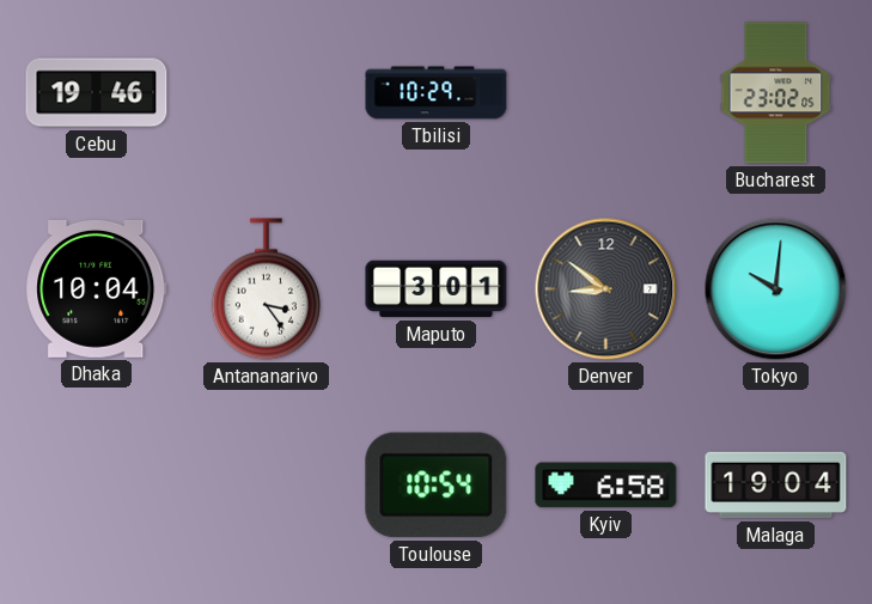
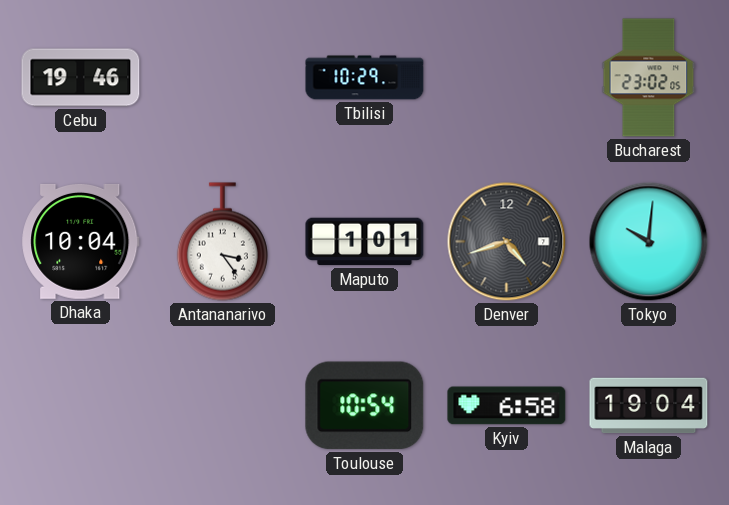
Maputo: 3:01 -> 1:01
Denver: 8:51 -> 4:42
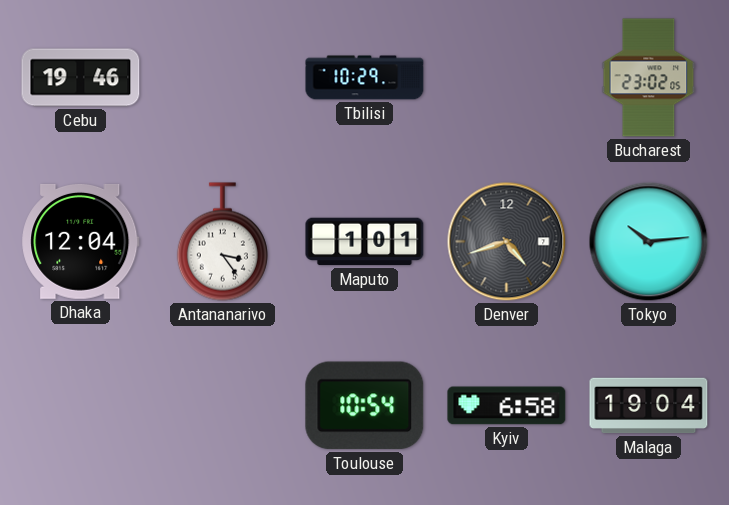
Dhaka: 10:04 -> 12:04
Tokyo: 10:01 -> 10:14
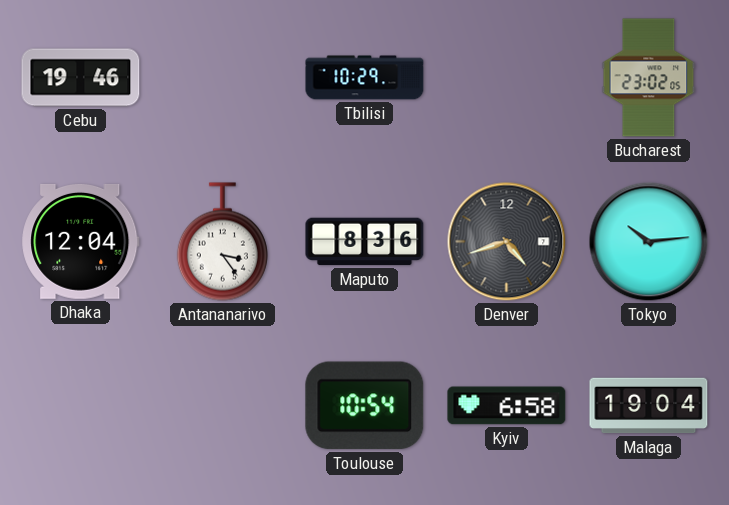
Maputo: 1:01 -> 8:36
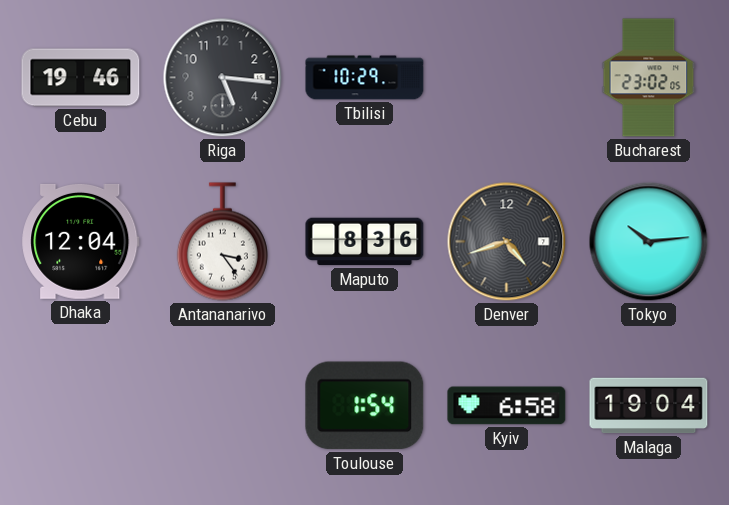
Riga: none -> 5:16
Toulouse: 10:54 -> 1:54
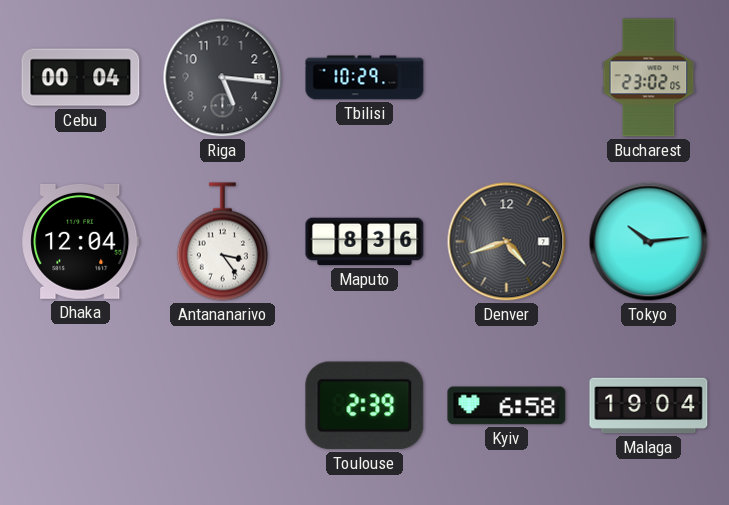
Cebu: 19:46 -> 00:04
Toulouse: 1:54 -> 2:39
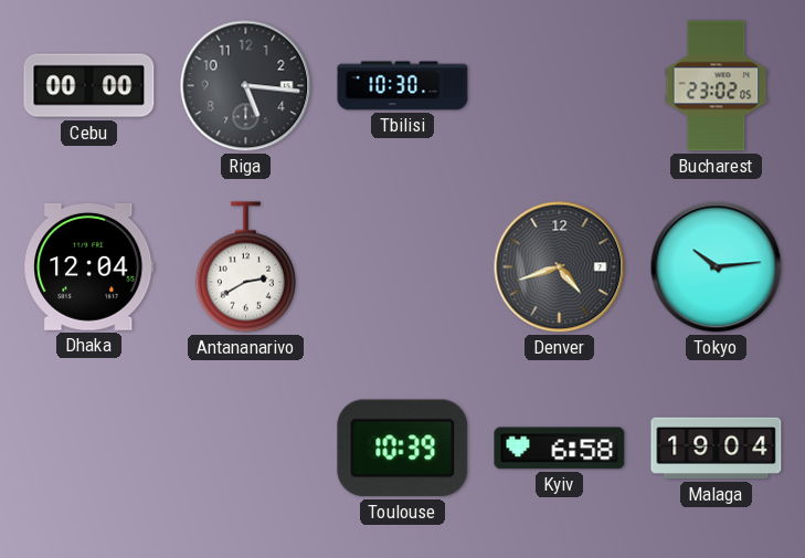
Cebu: 00:04 -> 00:00
Tbilisi: 10:29 -> 10:30
Antananarivo: 3:24 -> 2:40
Maputo: 8:36 -> none
Toulouse: 2:39 -> 10:39
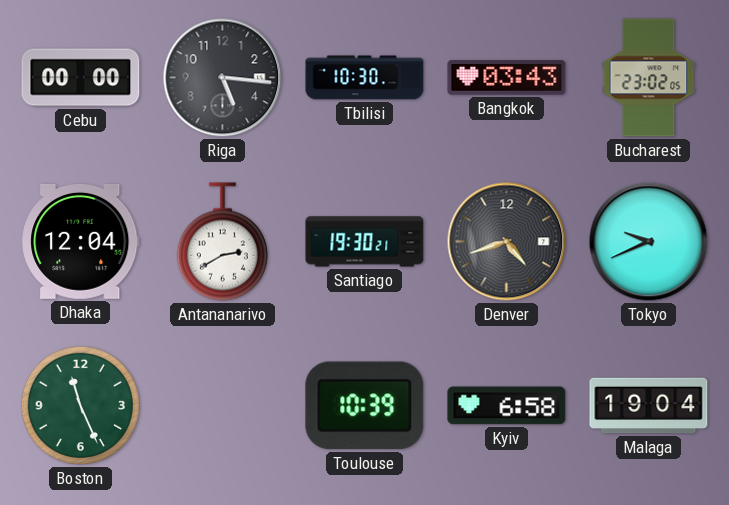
Bangkok: none -> 03:43
Santiago: none -> 19:30
Tokyo: 10:14 -> 9:41
Boston: none -> 11:26
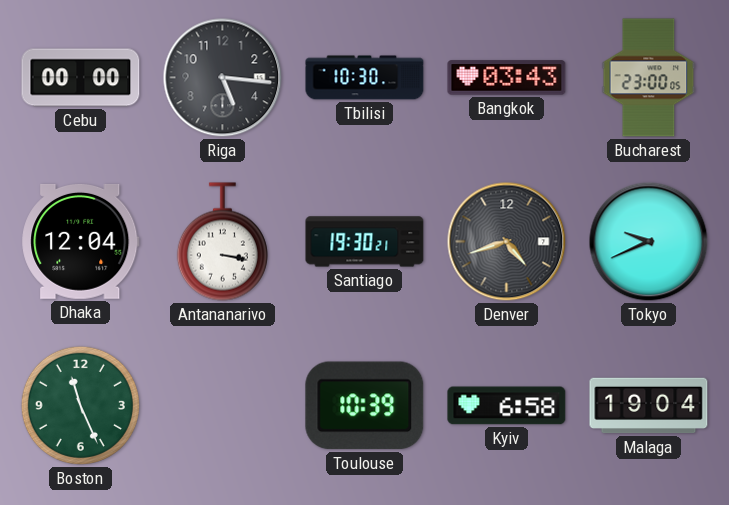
Bucharest: 23:02 -> 23:00
Antananarivo: 2:40 -> 3:17
